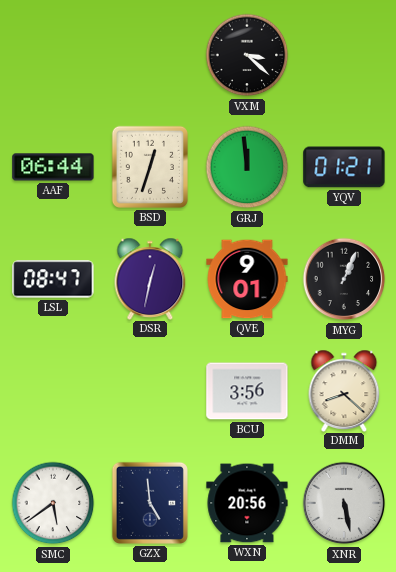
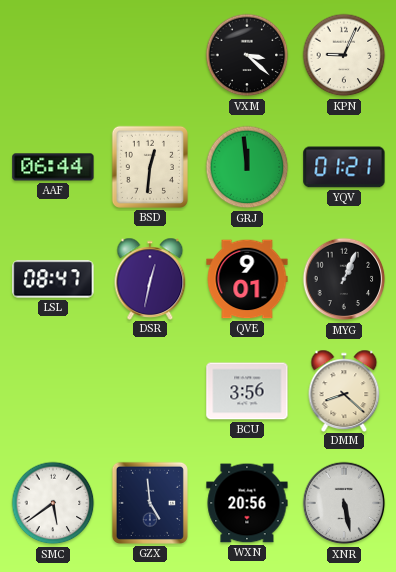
KPN: none -> 9:04
BSD: 12:33 -> 12:31
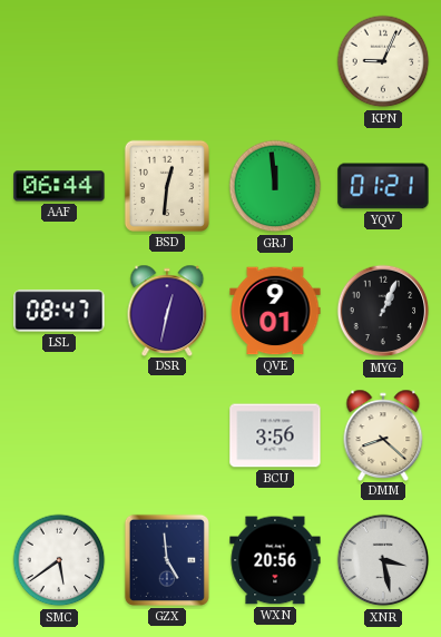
VXM: 3:22 -> none
XNR: 5:28 -> 3:28
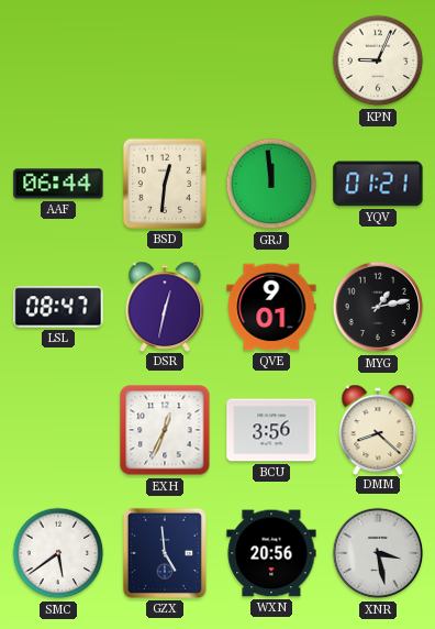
MYG: 1:04 -> 1:13
EXH: none -> 12:34
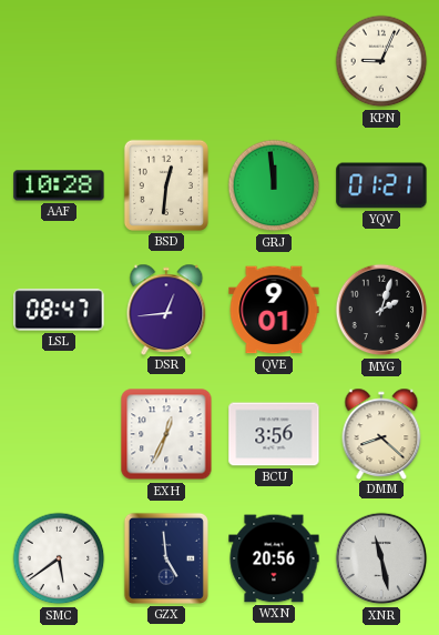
AAF: 06:44 -> 10:28
DSR: 12:32 -> 12:44
MYG: 1:13 -> 2:03
XNR: 3:28 -> 11:28
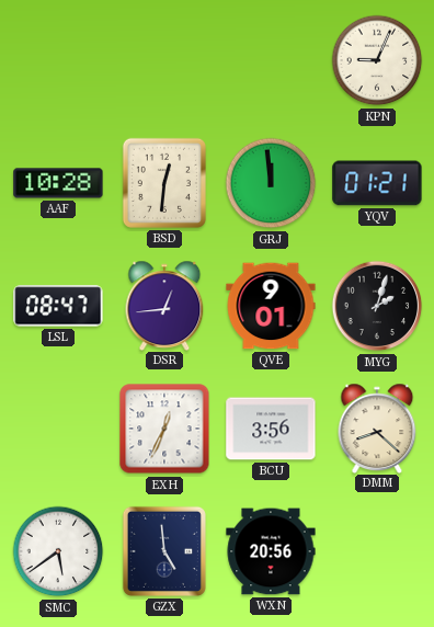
XNR: 11:28 -> none
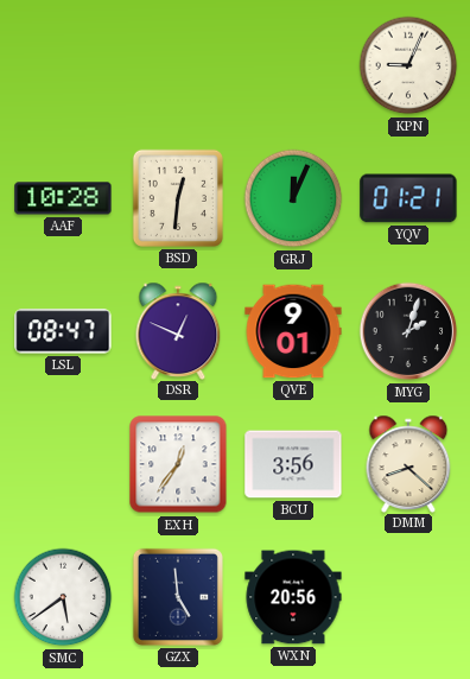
GRJ: 11:59 -> 12:04
DSR: 12:44 -> 12:49
EXH: 12:34 -> 12:36
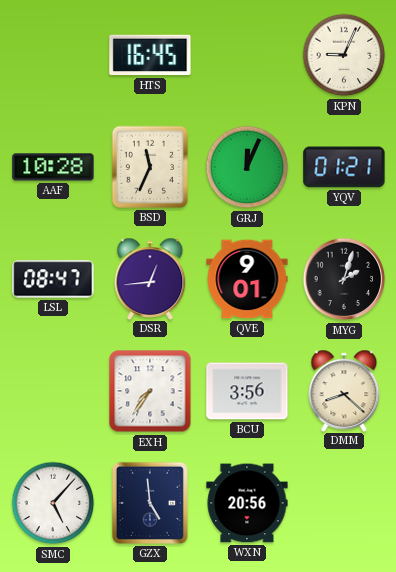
HTS: none -> 16:45
BSD: 12:31 -> 11:34
DSR: 12:49 -> 12:44
EXH: 12:36 -> 7:36
SMC: 5:39 -> 5:07
